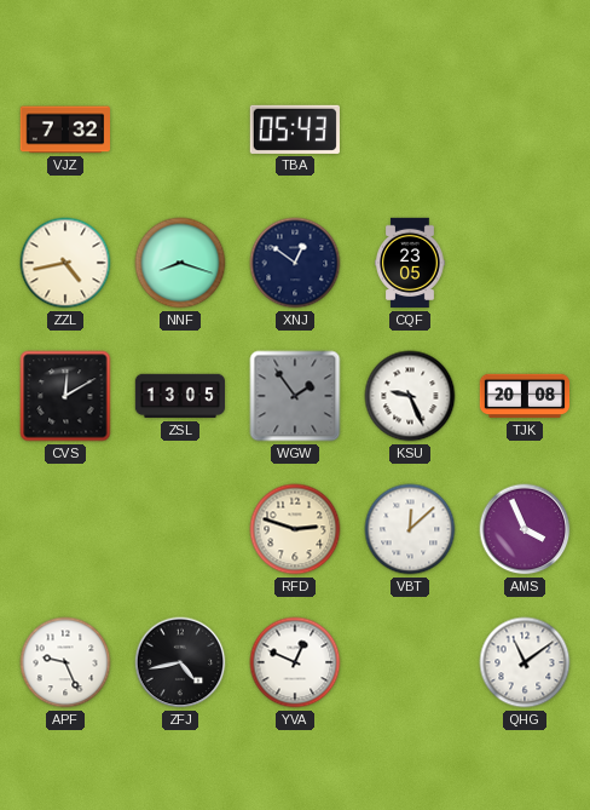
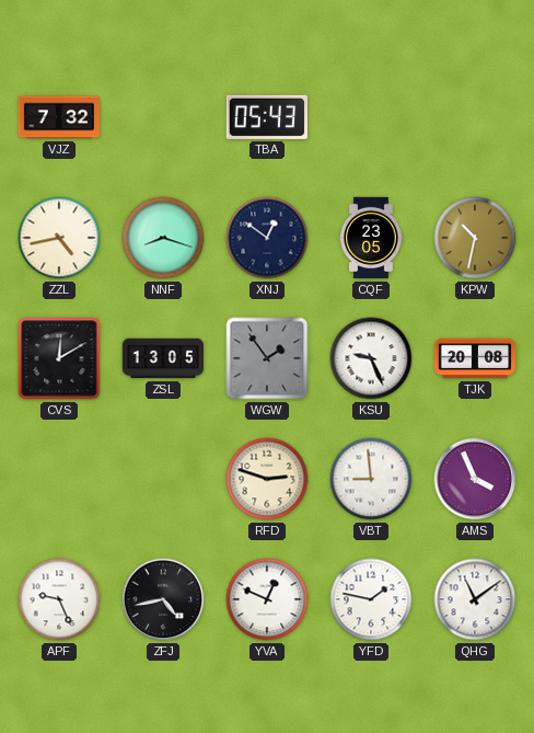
KPW: none -> 10:32
VBT: 12:08 -> 8:59
YFD: none -> 1:47
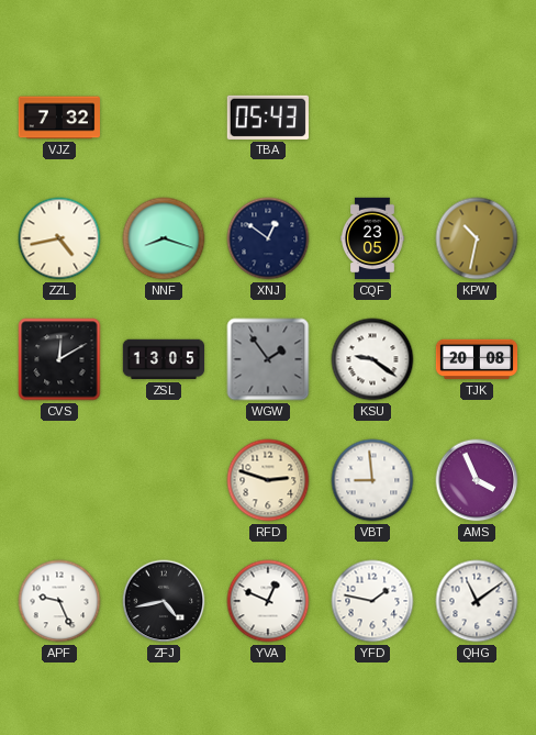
KSU: 9:26 -> 9:21
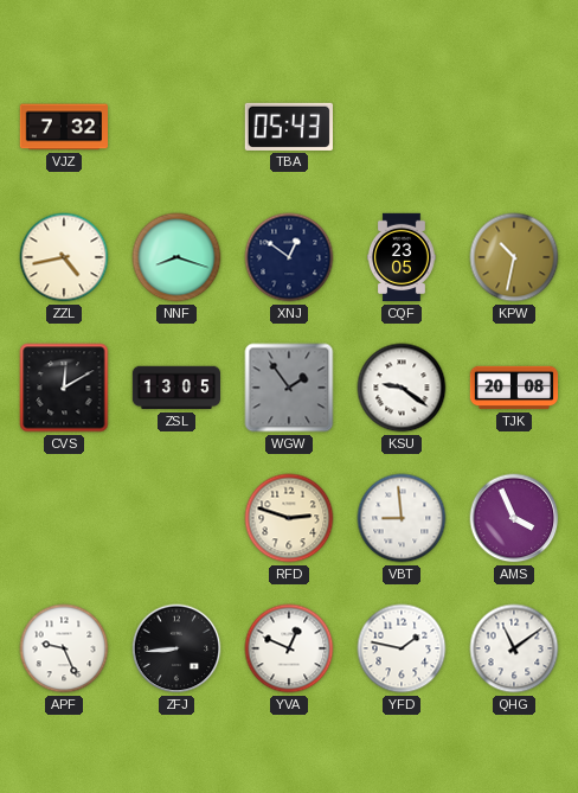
ZFJ: 4:43 -> 8:44
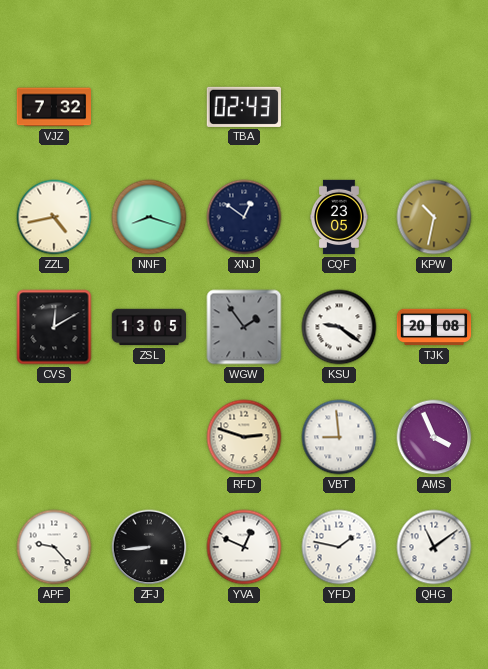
TBA: 05:43 -> 02:43
APF: 9:26 -> 9:23
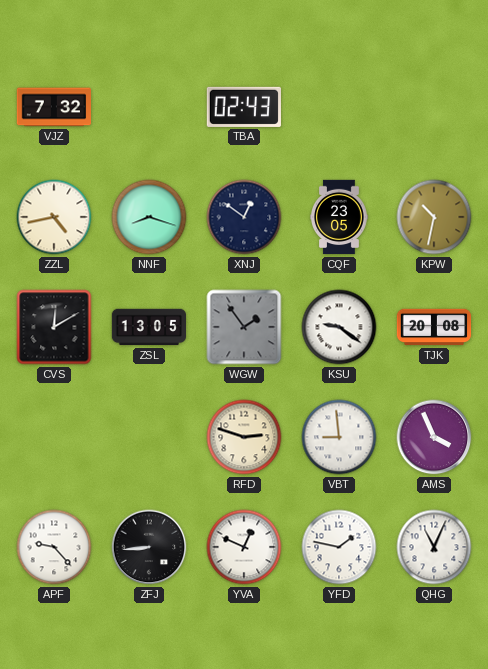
QHG: 11:09 -> 11:04
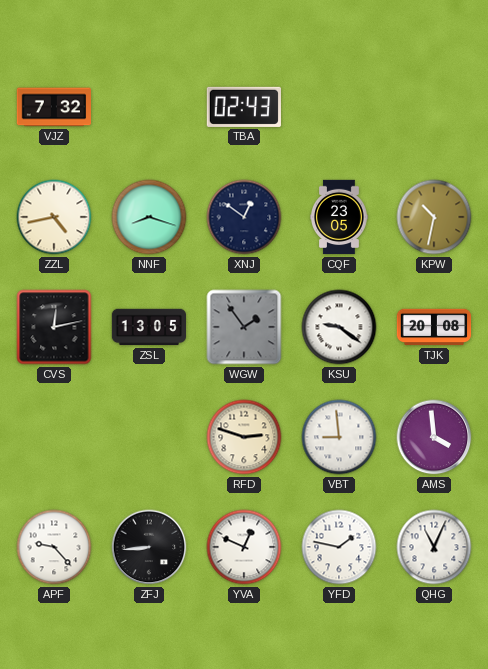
CVS: 12:10 -> 12:13
AMS: 3:56 -> 3:59
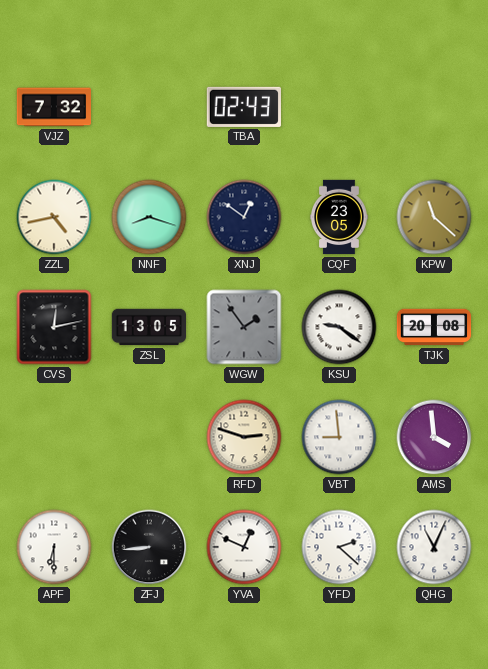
KPW: 10:32 -> 11:22
APF: 9:23 -> 6:30
YFD: 1:47 -> 2:22
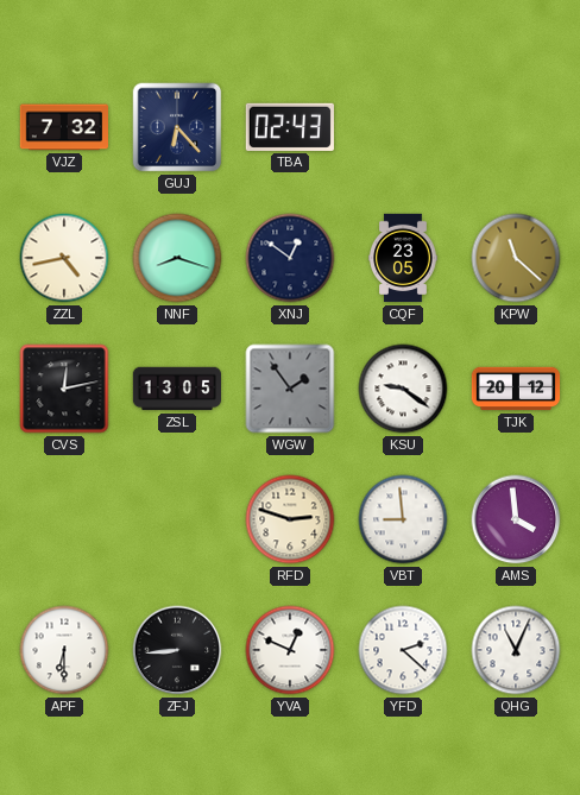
GUJ: none -> 6:23
TJK: 20:08 -> 20:12
